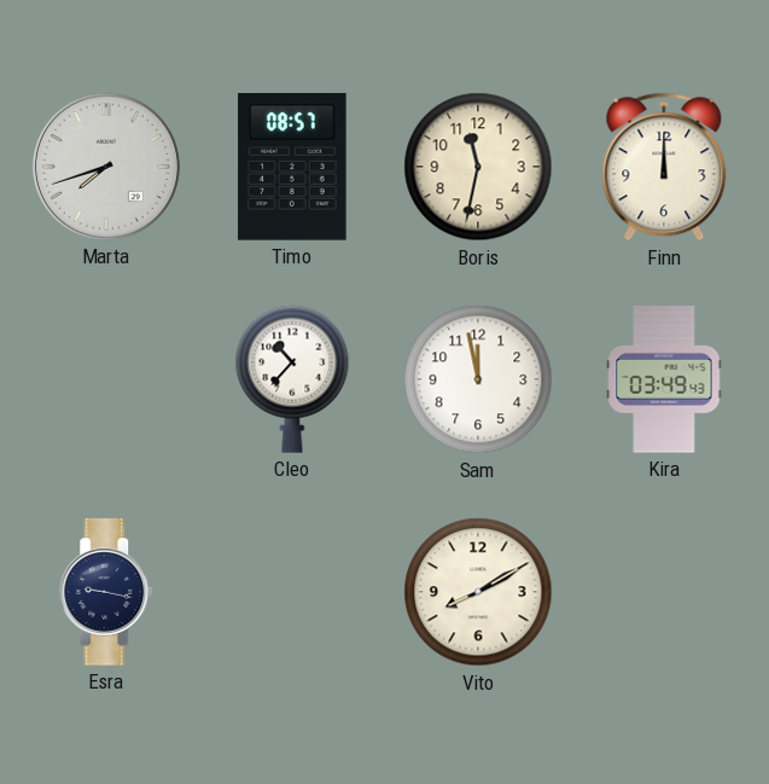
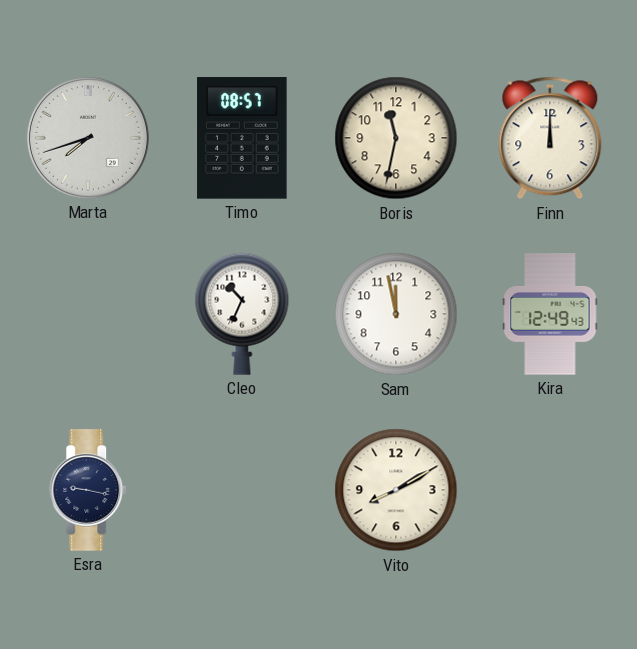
Cleo: 10:37 -> 10:34
Kira: 03:49 -> 12:49
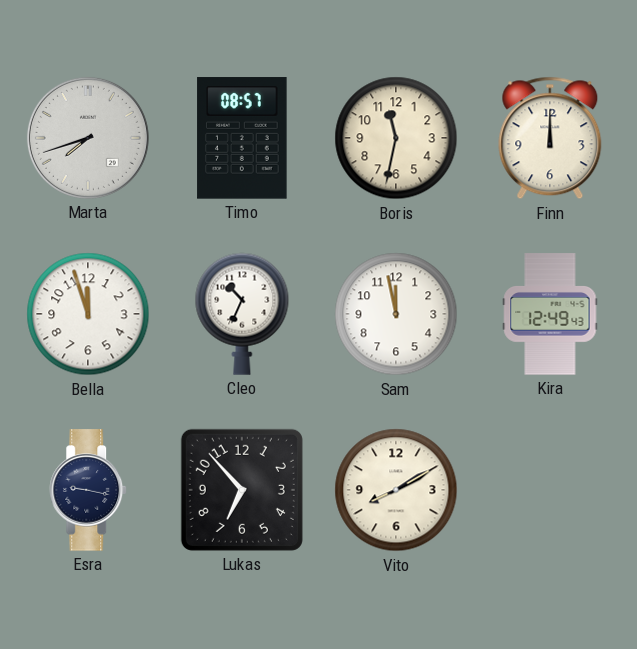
Bella: none -> 11:57
Lukas: none -> 6:53
